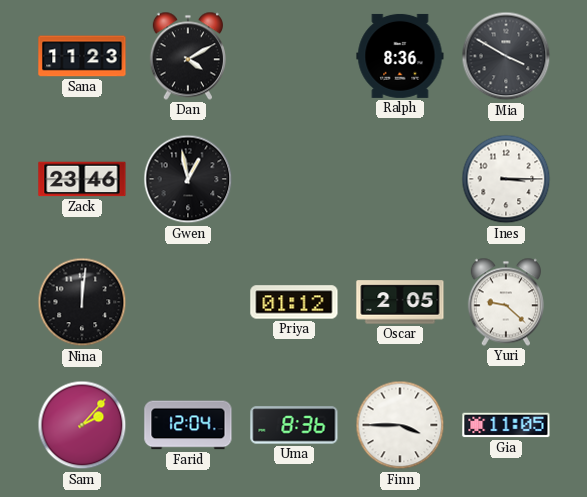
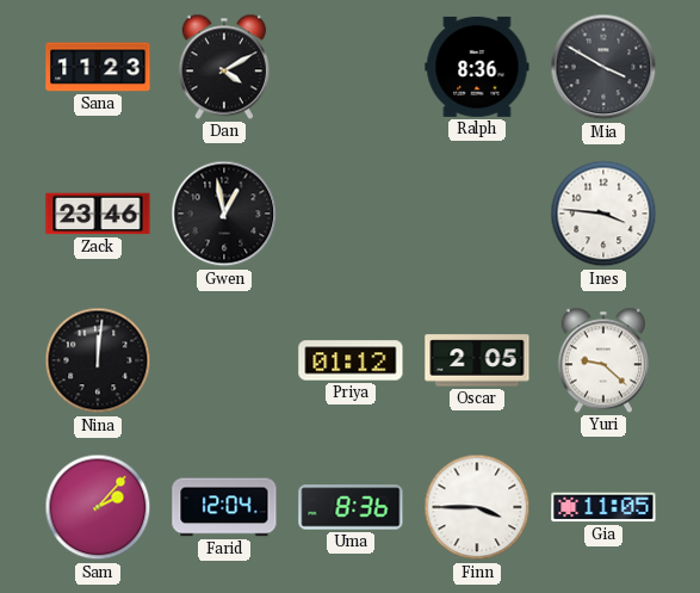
Ines: 3:15 -> 3:46
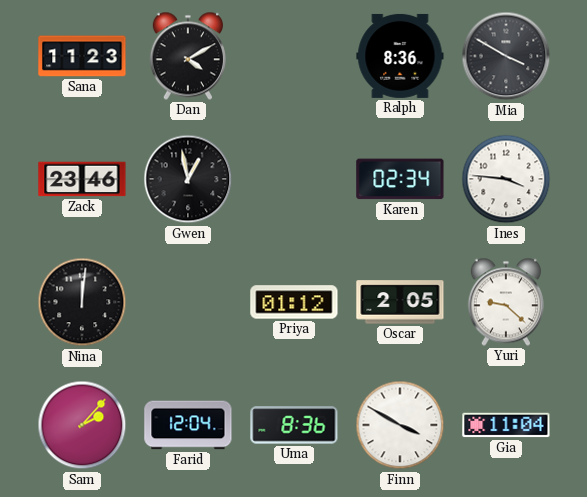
Karen: none -> 02:34
Finn: 3:45 -> 3:50
Gia: 11:05 -> 11:04
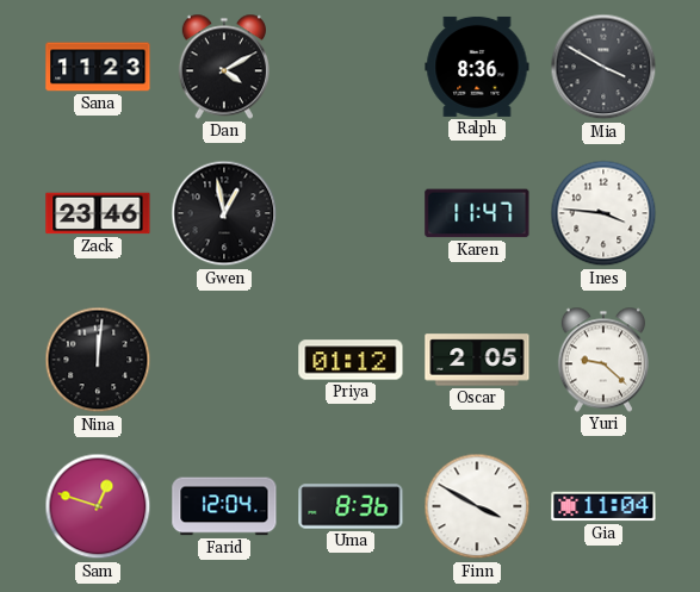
Karen: 02:34 -> 11:47
Sam: 2:07 -> 12:48
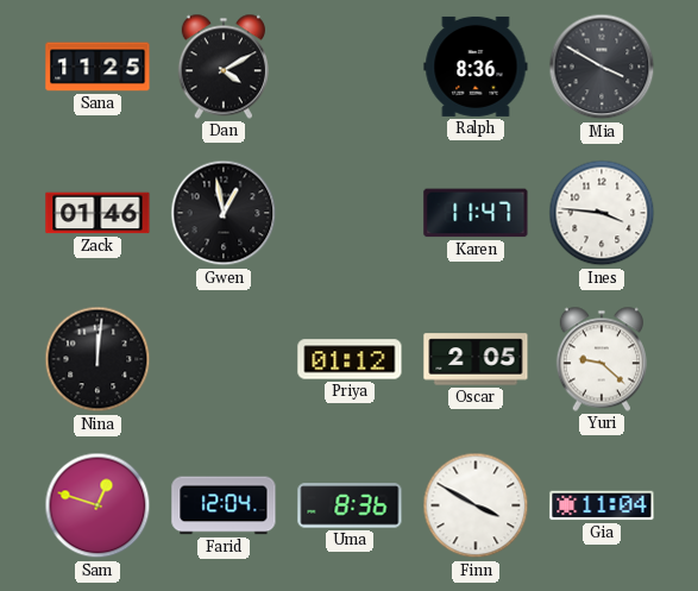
Sana: 11:23 -> 11:25
Zack: 23:46 -> 01:46
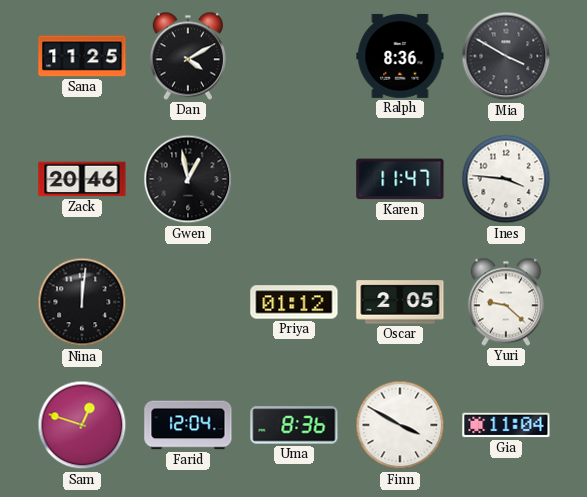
Zack: 01:46 -> 20:46
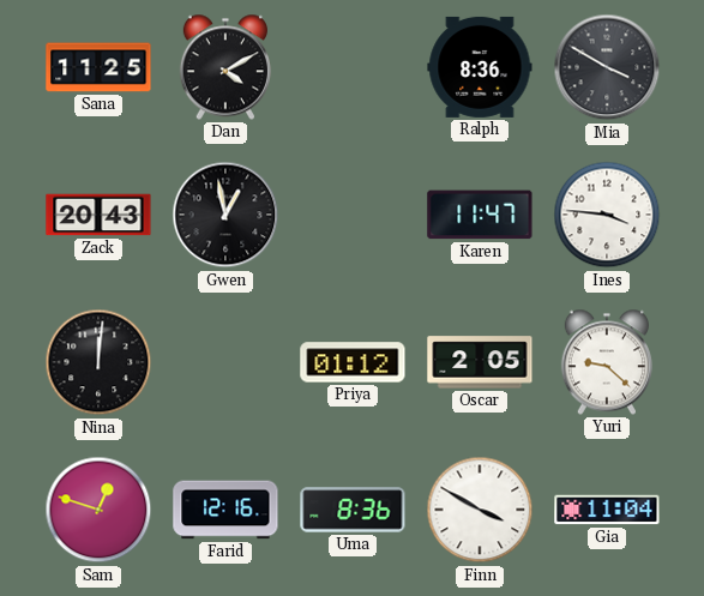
Zack: 20:46 -> 20:43
Farid: 12:04 -> 12:16
